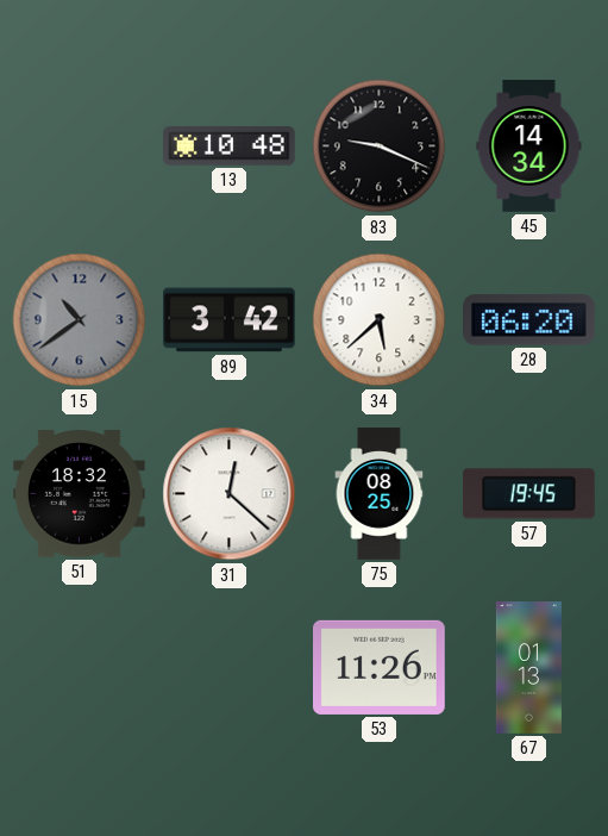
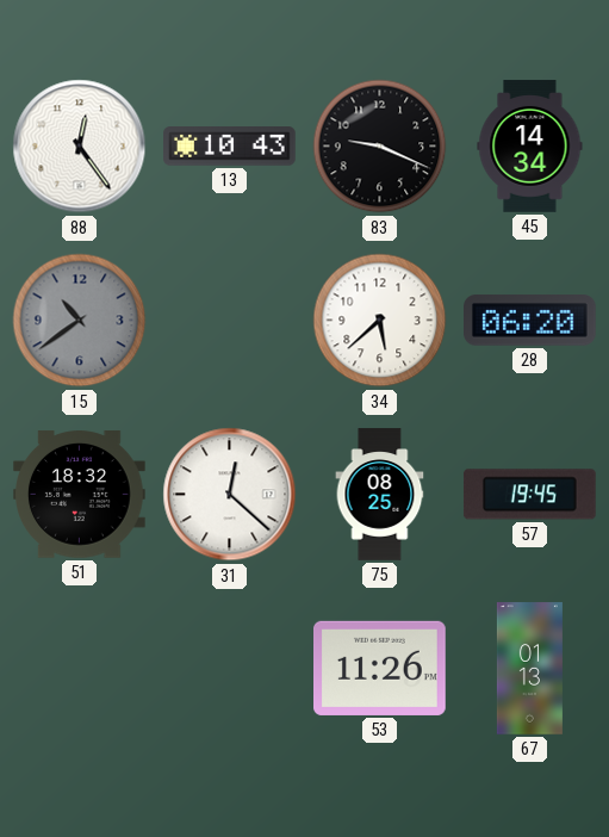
88: none -> 12:24
13: 10:48 -> 10:43
89: 3:42 -> none
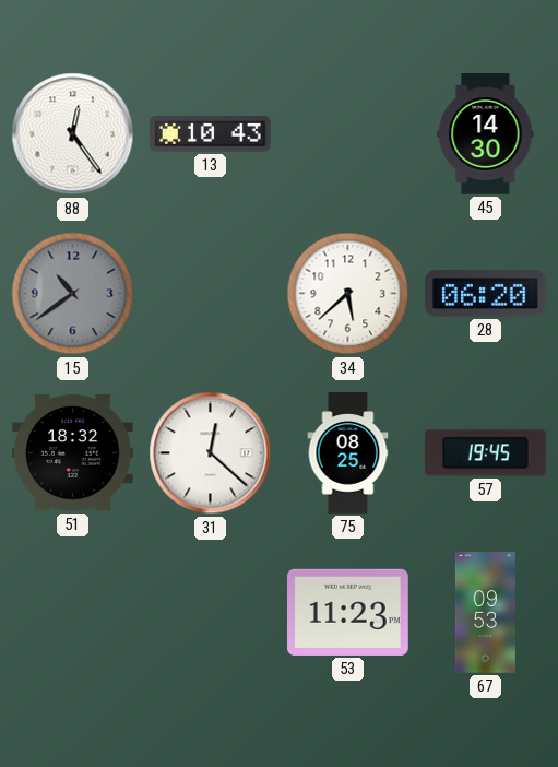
83: 9:19 -> none
45: 14:34 -> 14:30
53: 11:26 -> 11:23
67: 01:13 -> 09:53
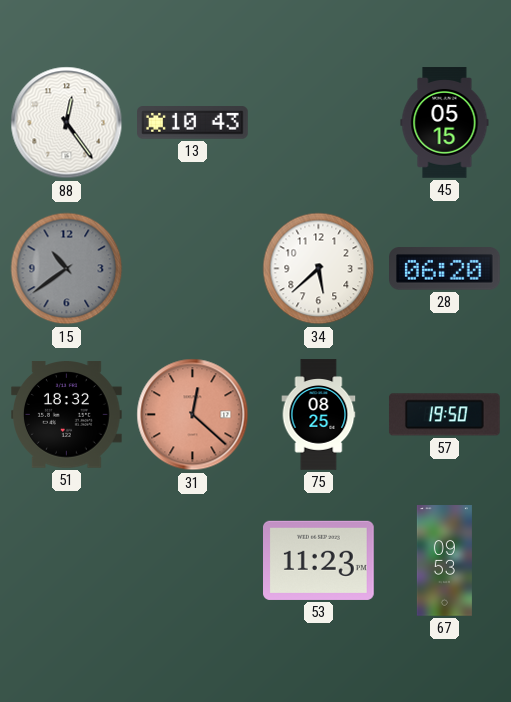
45: 14:30 -> 05:15
31 dial: white -> salmon
57: 19:45 -> 19:50
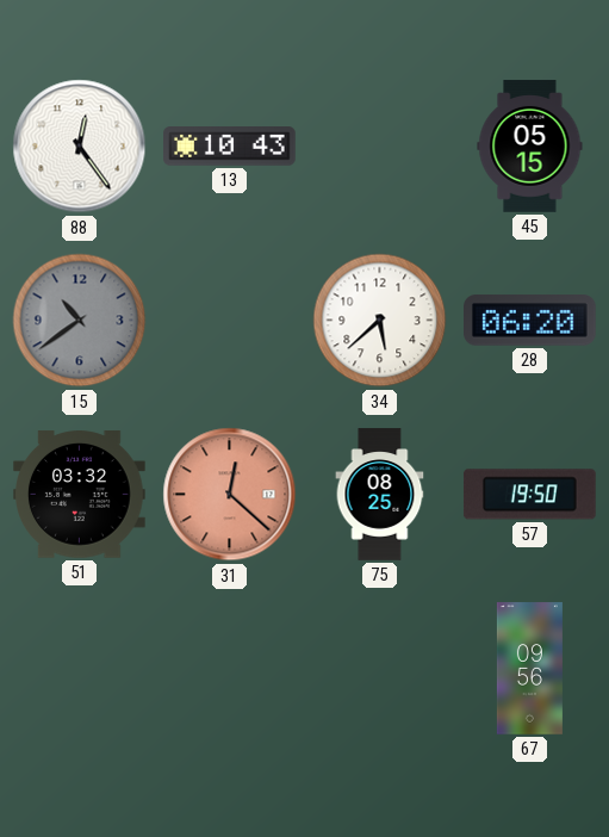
51: 18:32 -> 03:32
53: 11:23 -> none
67: 09:53 -> 09:56
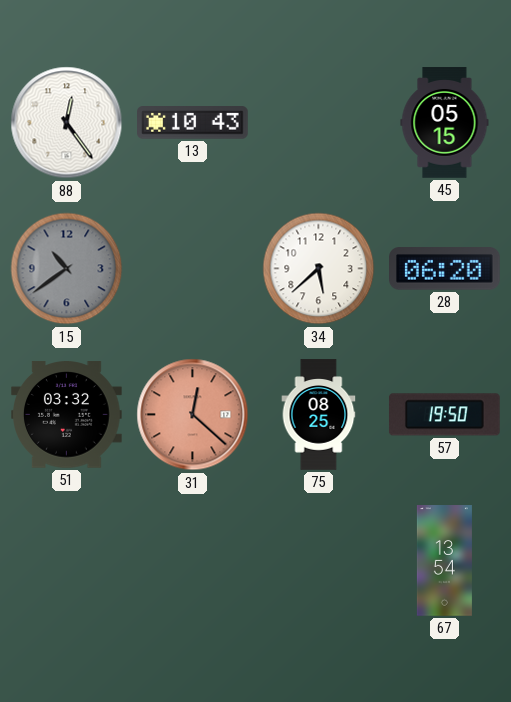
67: 09:56 -> 13:54
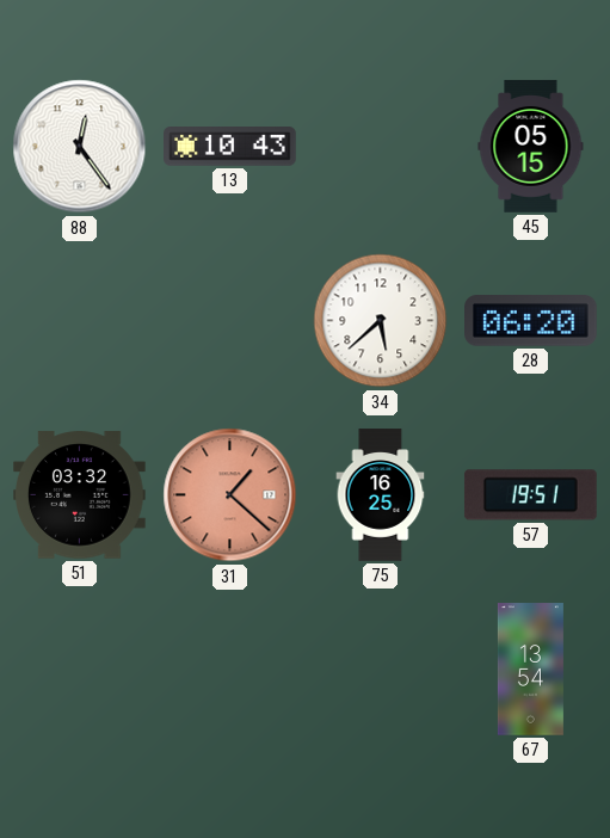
15: 10:39 -> none
31: 12:22 -> 1:22
75: 08:25 -> 16:25
57: 19:50 -> 19:51
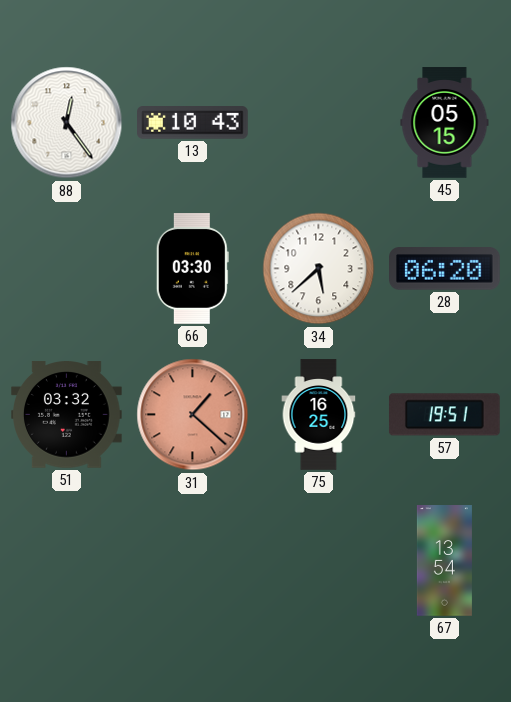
66: none -> 03:30
